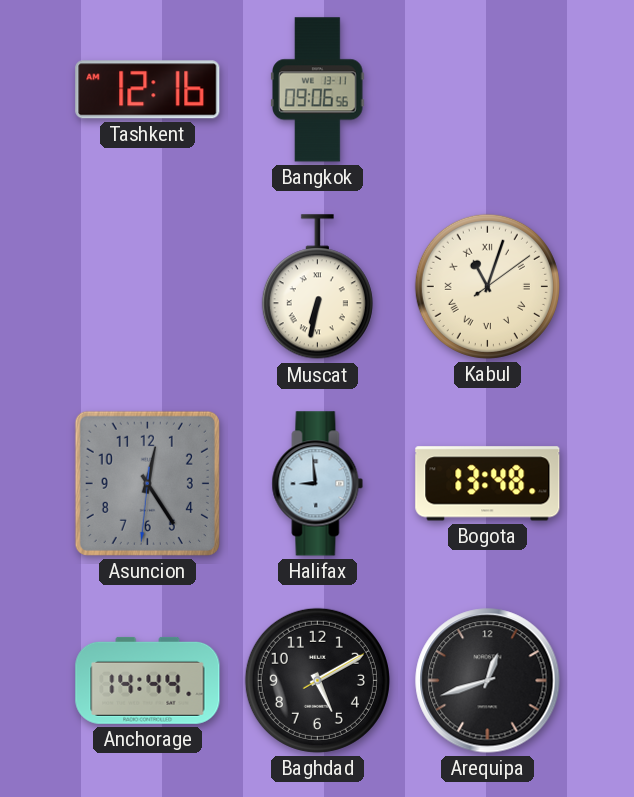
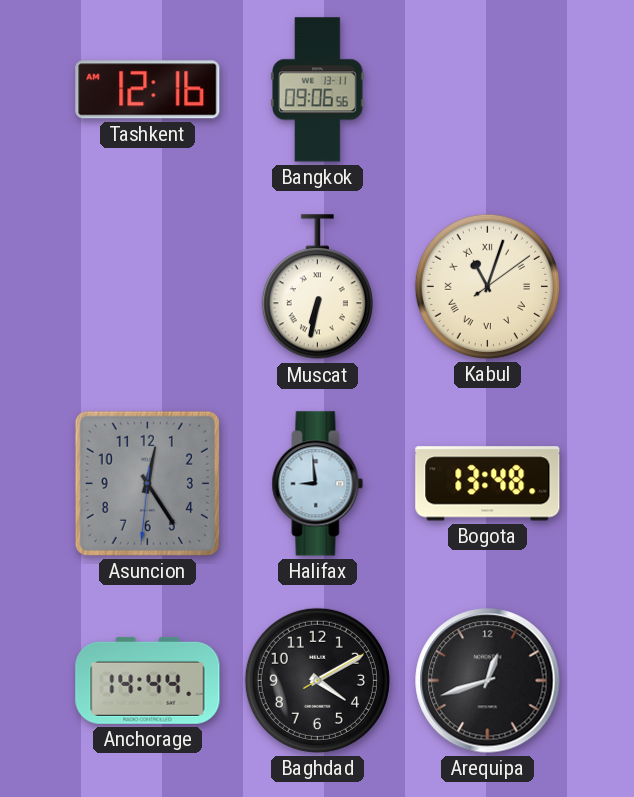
Baghdad: 5:10 -> 4:10
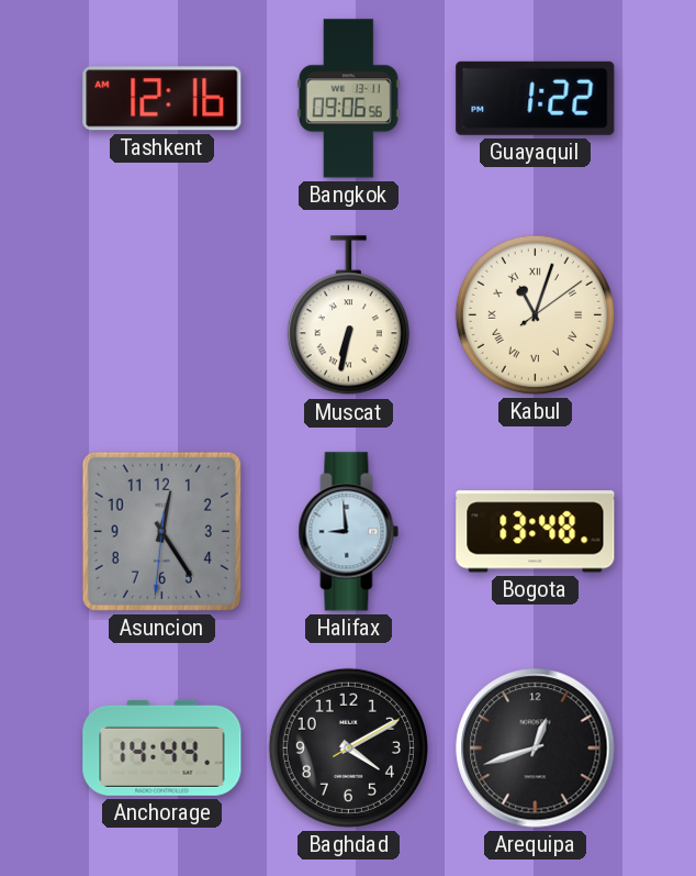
Guayaquil: none -> 1:22
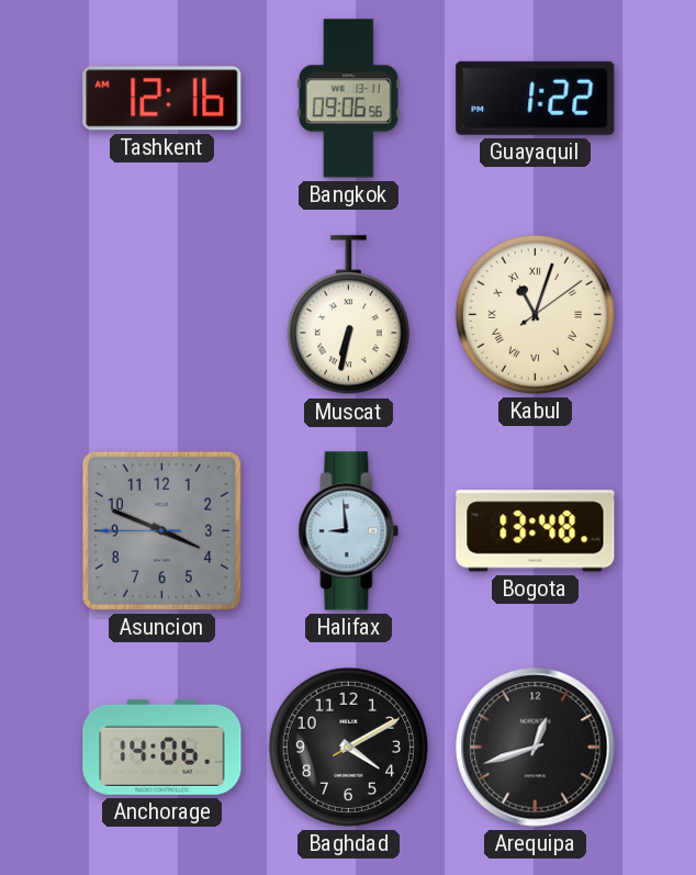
Asuncion: 12:24 -> 3:48
Anchorage: 14:44 -> 14:06
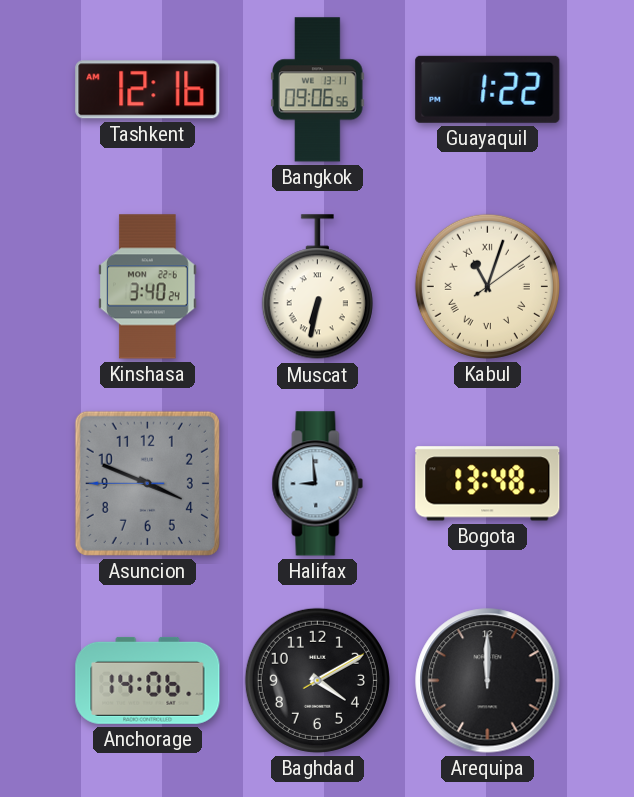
Kinshasa: none -> 3:40
Arequipa: 12:42 -> 12:00
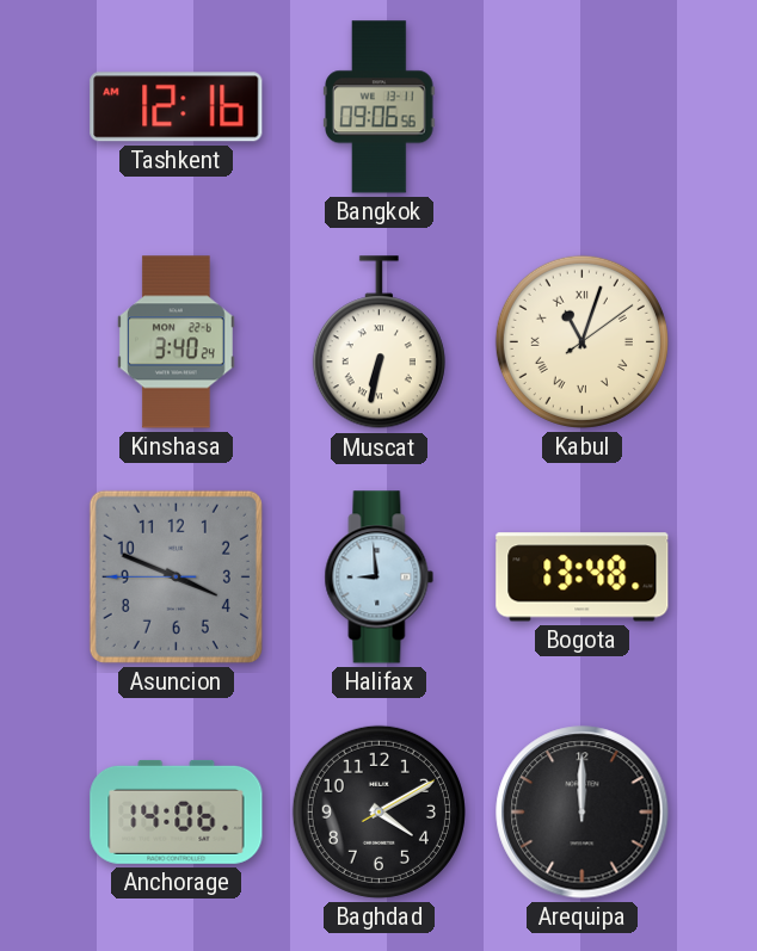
Guayaquil: 1:22 -> none
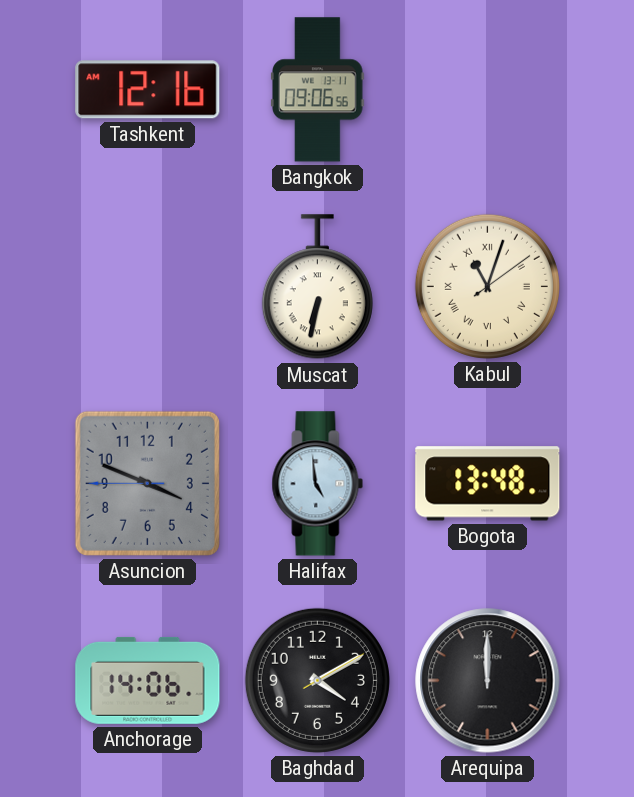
Kinshasa: 3:40 -> none
Halifax: 8:59 -> 4:59
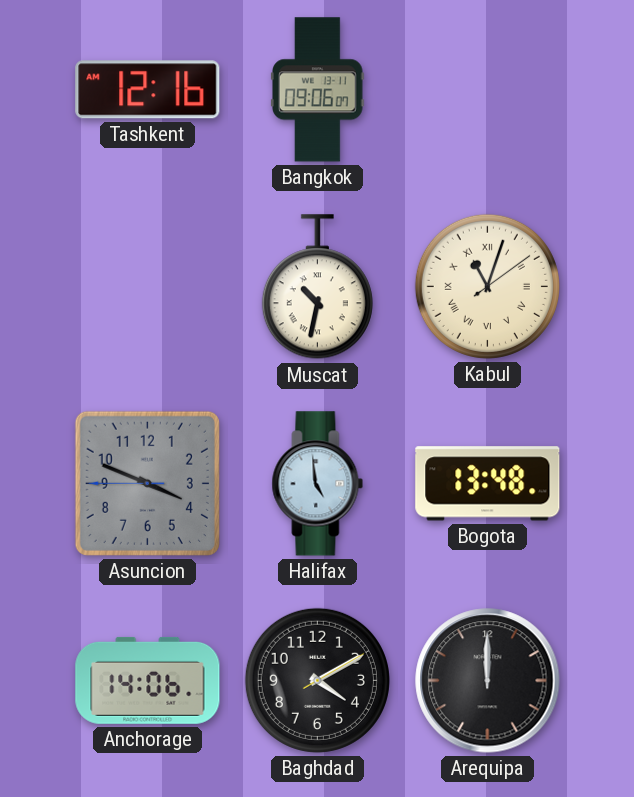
Bangkok: 09:06:56 -> 09:06:07
Muscat: 6:32 -> 10:32
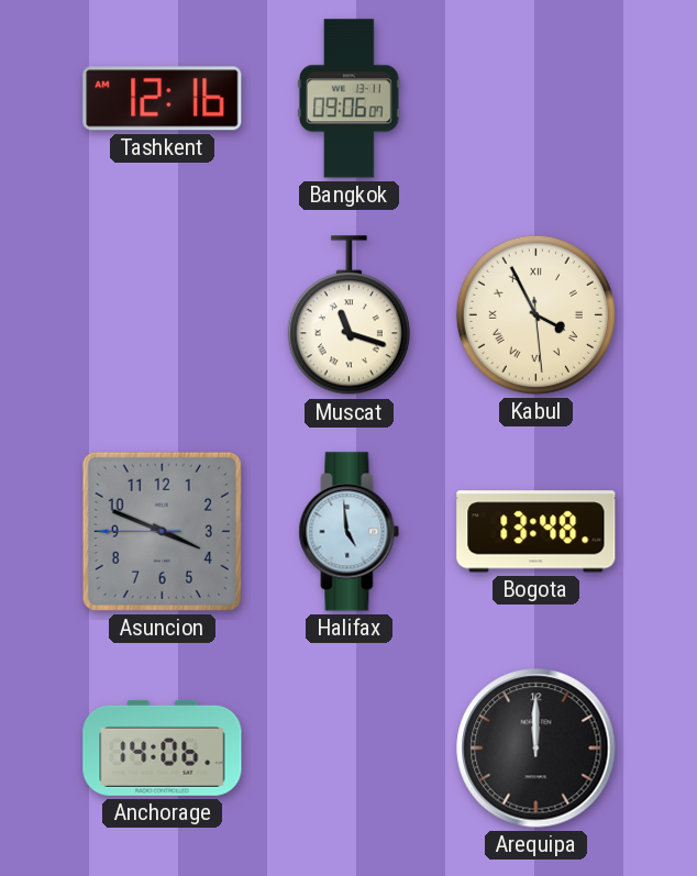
Muscat: 10:32 -> 11:18
Kabul: 11:03 -> 3:55
Baghdad: 4:10 -> none
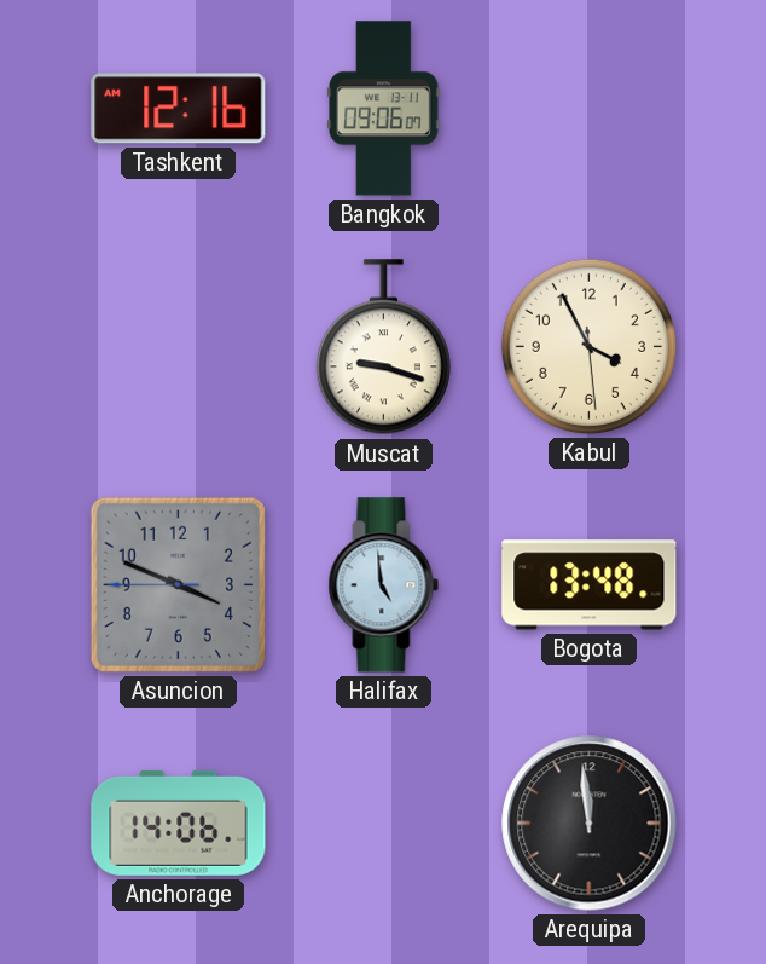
Muscat: 11:18 -> 9:18
Kabul numerals: Roman -> Arabic
Arequipa: 12:00 -> 11:59
